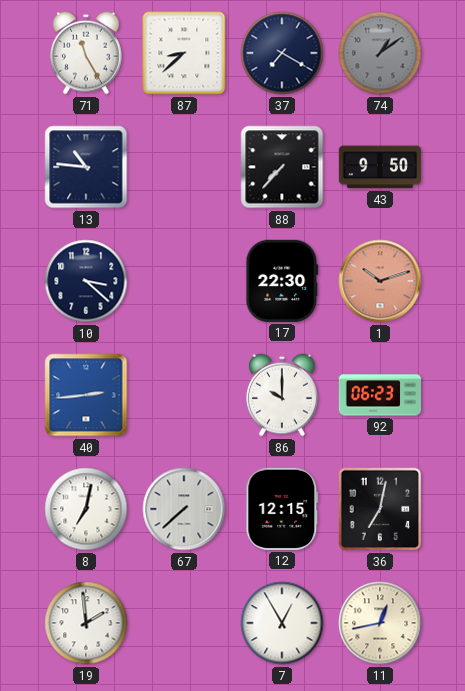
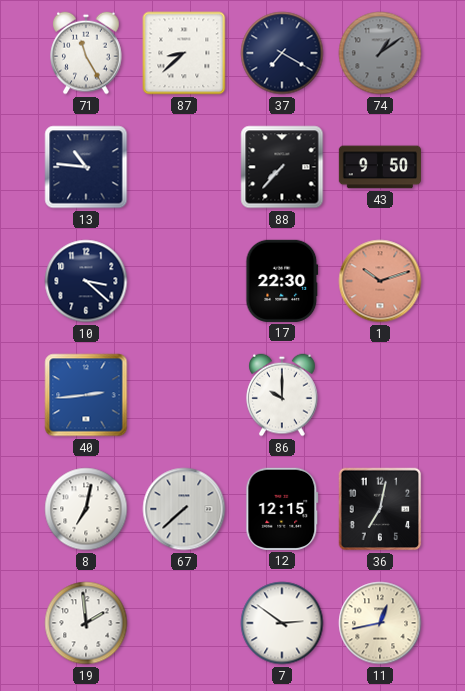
92: 06:23 -> none
7: 12:55 -> 2:51
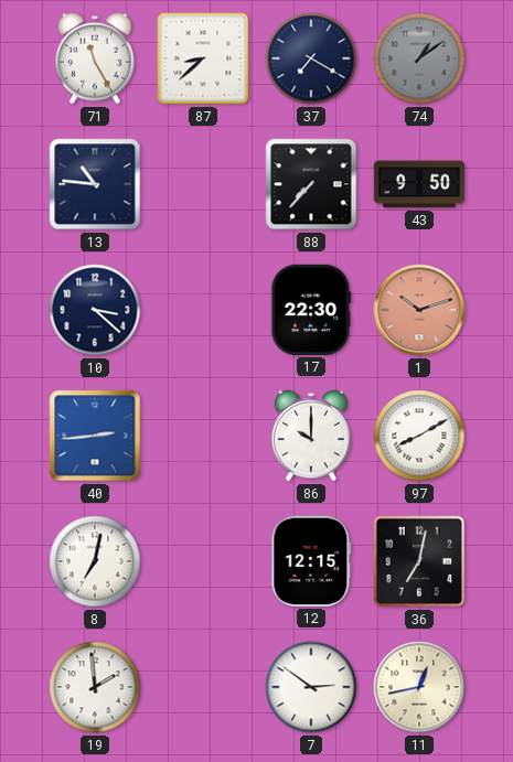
97: none -> 8:10
67: 7:38 -> none
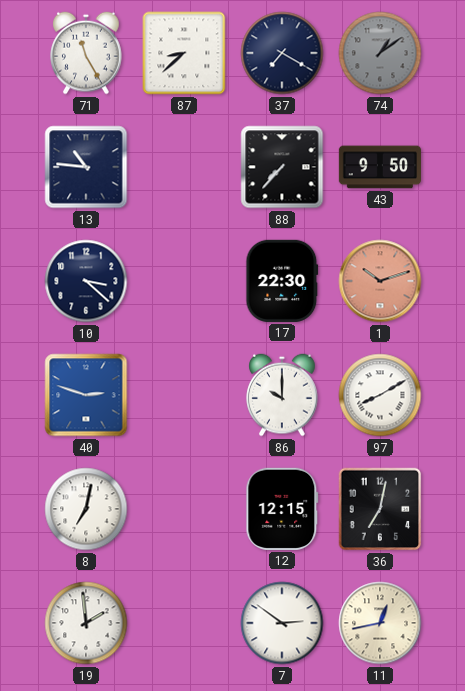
40: 2:44 -> 2:48
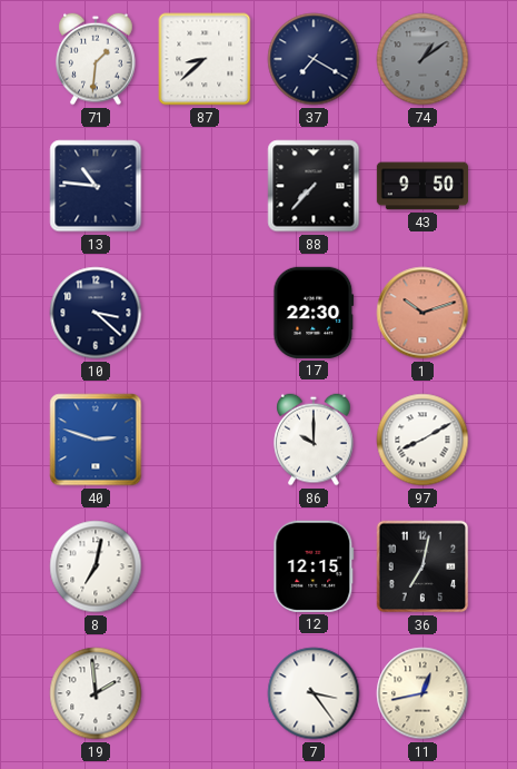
71: 11:25 -> 1:31
7: 2:51 -> 3:24
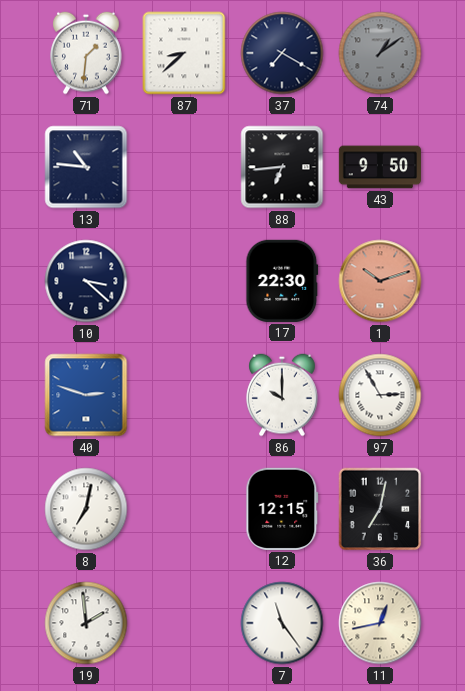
88: 7:37 -> 6:44
97: 8:10 -> 2:55
7: 3:24 -> 11:24
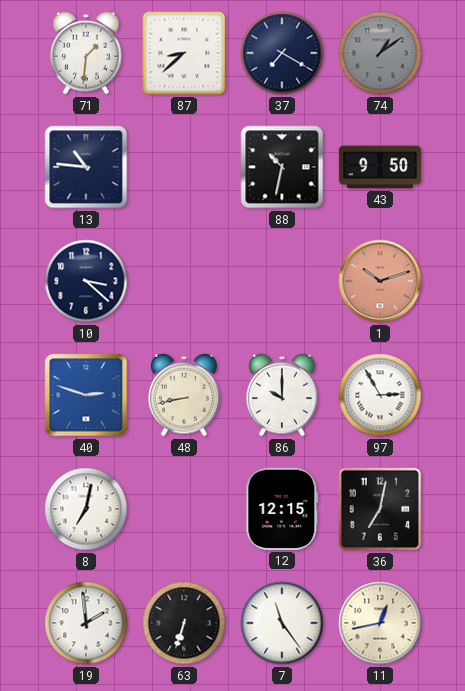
88: 6:44 -> 10:32
17: 22:30 -> none
48: none -> 8:43
63: none -> 6:33
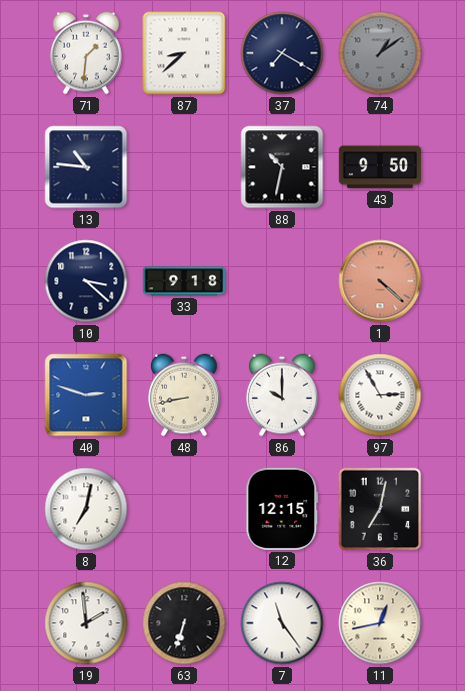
33: none -> 9:18
1: 10:12 -> 4:22
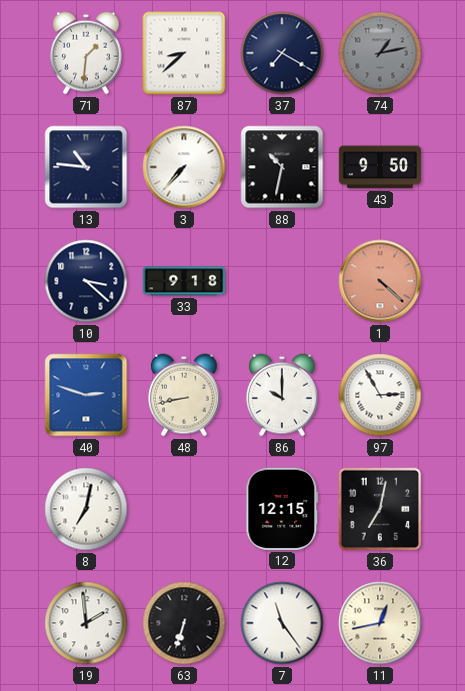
74: 1:09 -> 1:13
3: none -> 7:37
